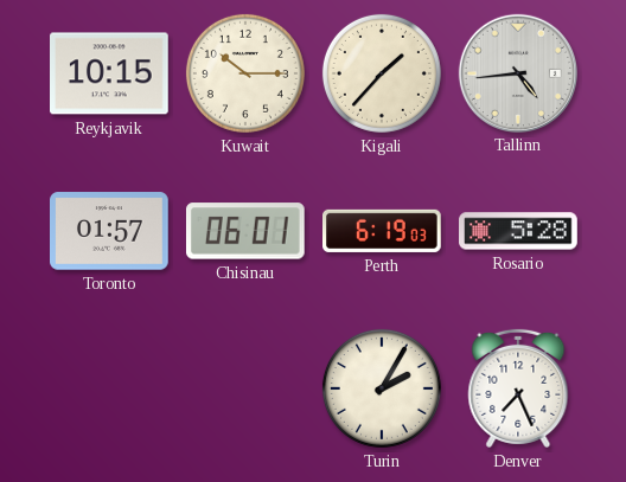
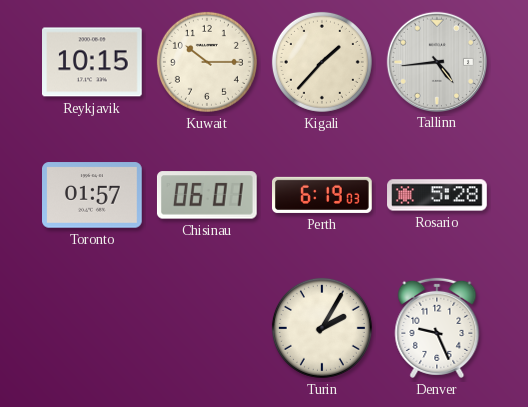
Denver: 7:26 -> 9:26
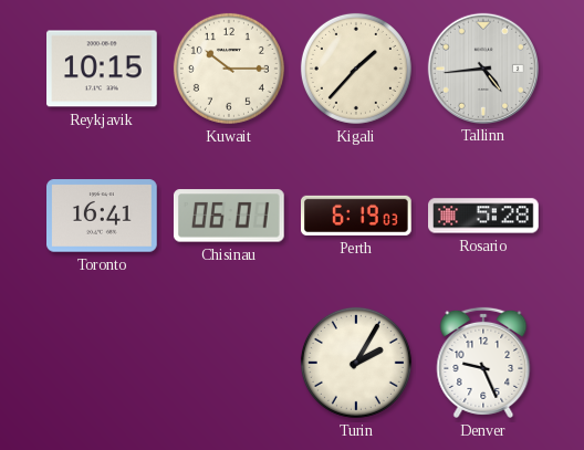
Toronto: 01:57 -> 16:41
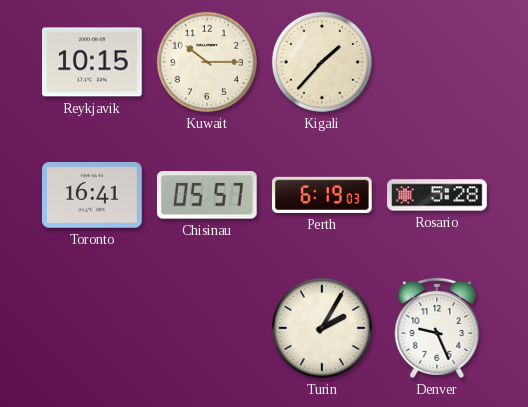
Tallinn: 4:44 -> none
Chisinau: 06:01 -> 05:57
